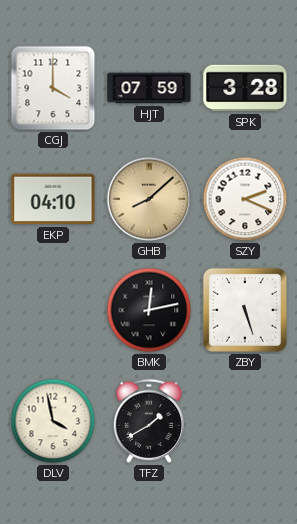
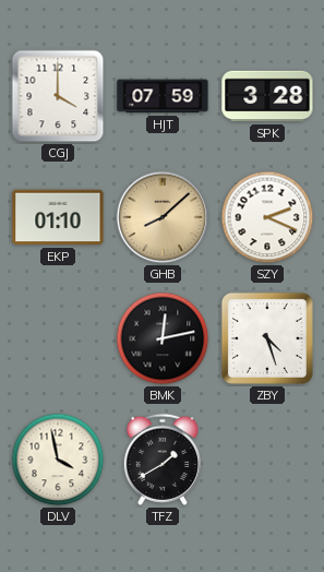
EKP: 04:10 -> 01:10
ZBY: 5:27 -> 4:27
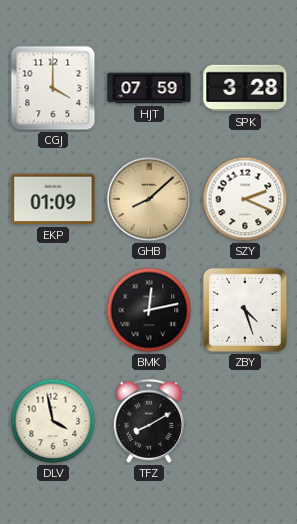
EKP: 01:10 -> 01:09
TFZ: 1:40 -> 8:10
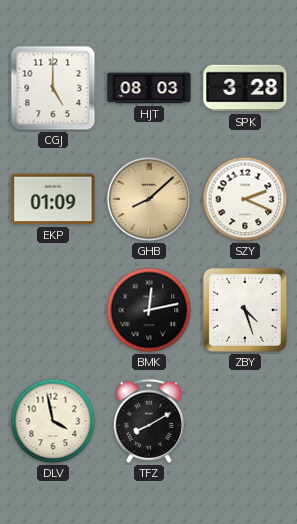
CGJ: 4:00 -> 5:00
HJT: 07:59 -> 08:03
